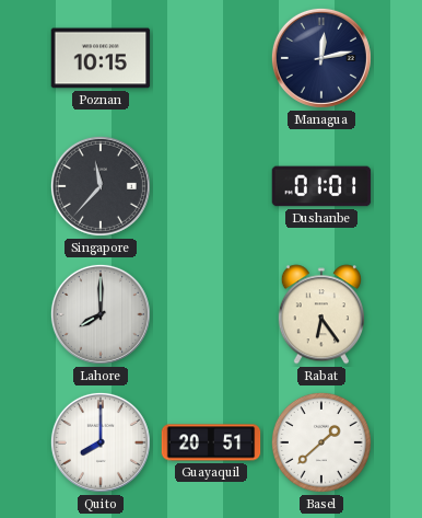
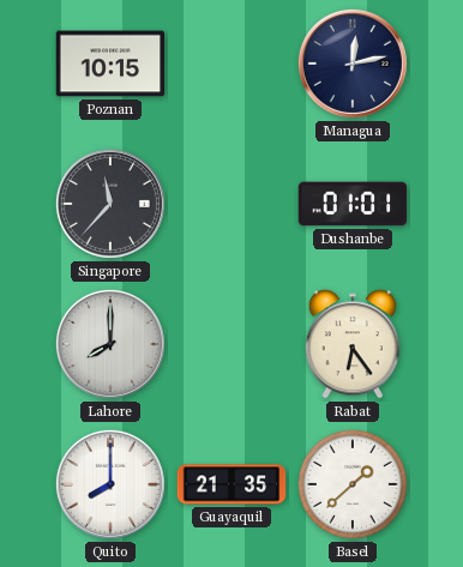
Guayaquil: 20:51 -> 21:35
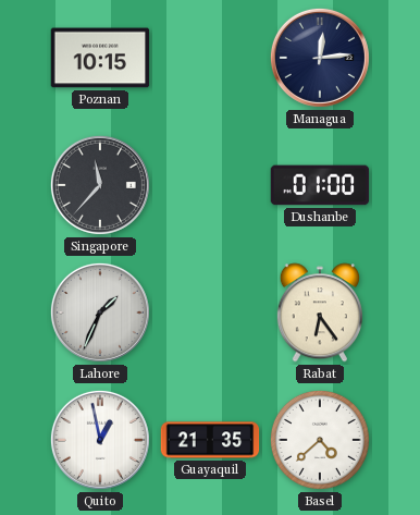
Managua: 12:13 -> 12:14
Dushanbe: 01:01 -> 01:00
Lahore: 8:00 -> 1:34
Quito: 8:00 -> 12:58
Basel: 1:38 -> 4:38
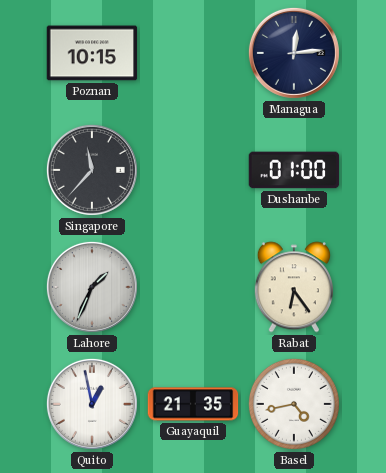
Basel: 4:38 -> 4:43
